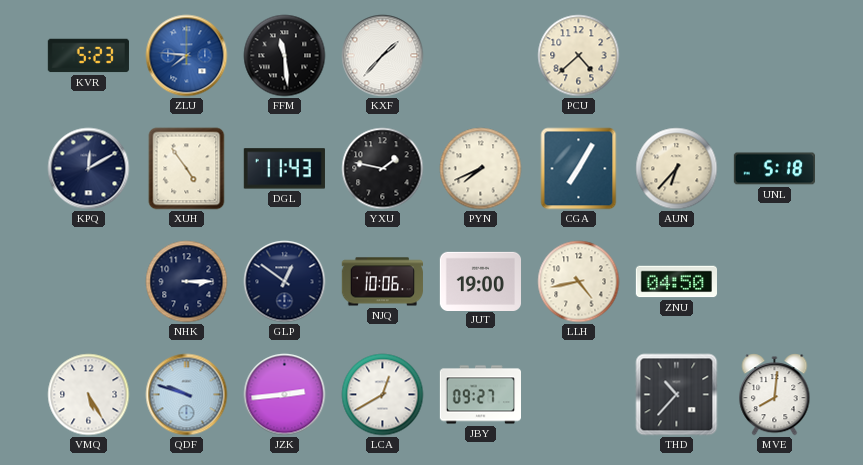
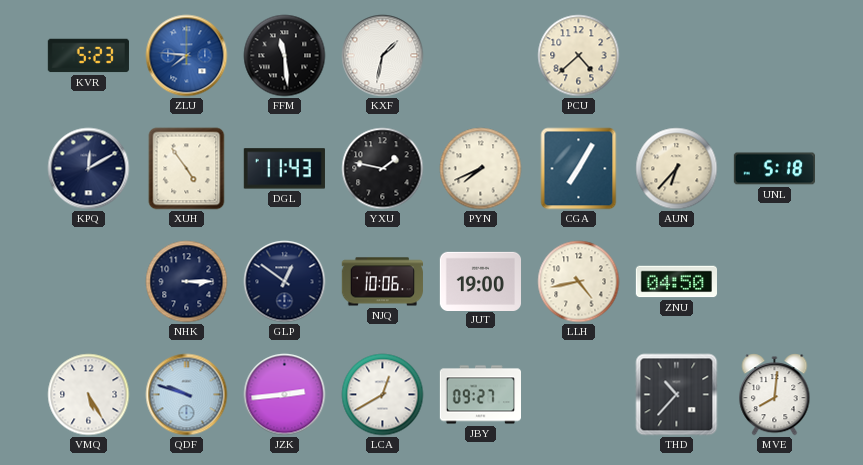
KXF: 1:37 -> 1:32
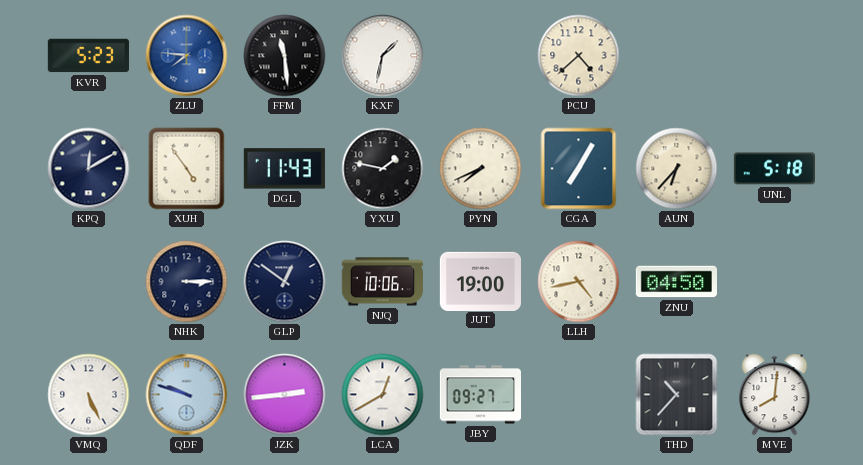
VMQ: 5:25 -> 5:26
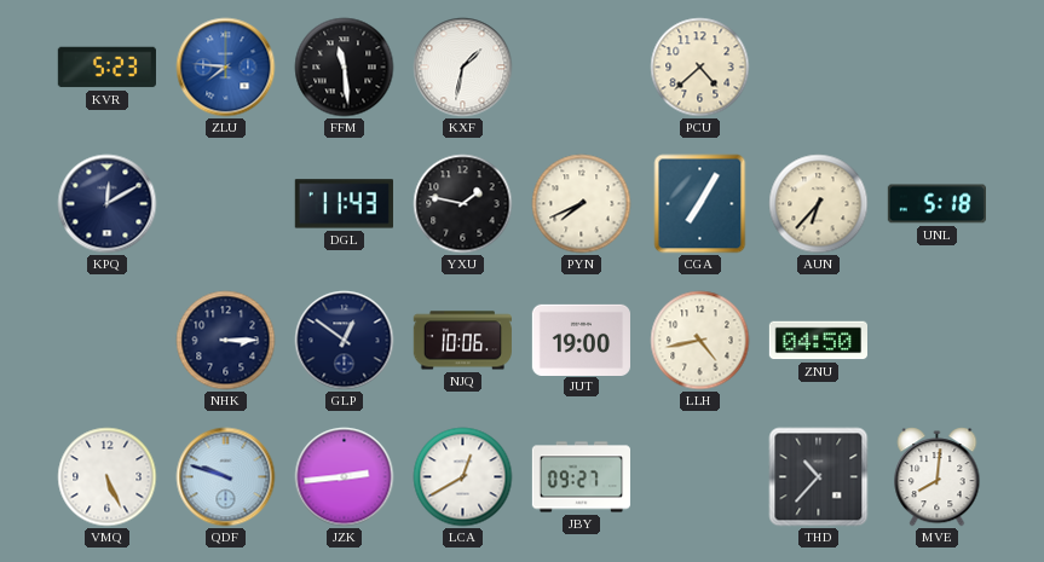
XUH: 4:54 -> none
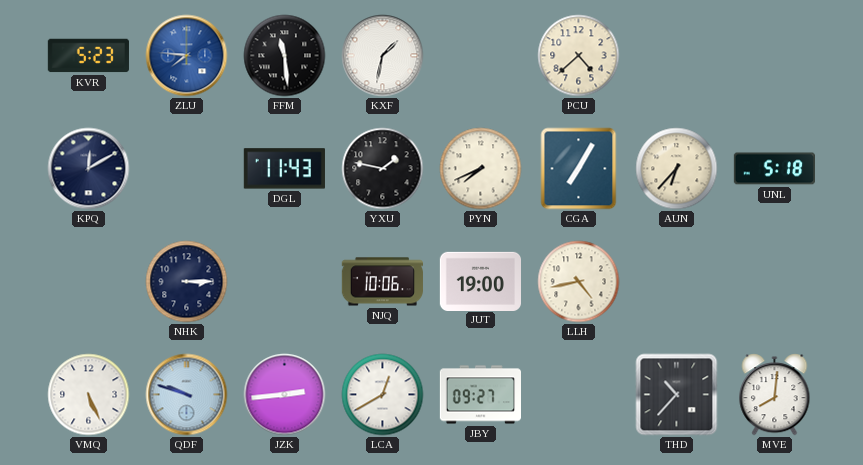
GLP: 12:51 -> none
ZNU: 04:50 -> none
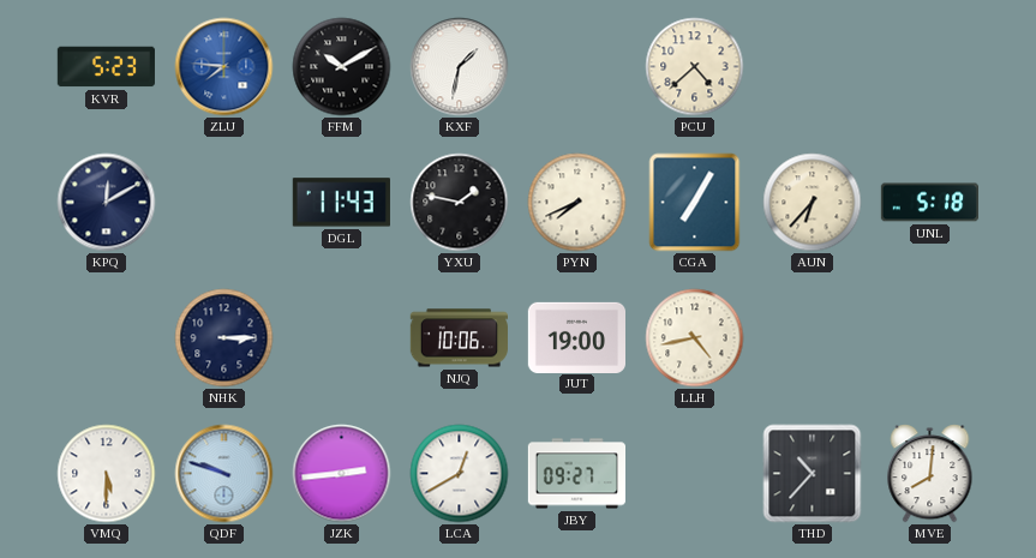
FFM: 11:29 -> 10:10
VMQ: 5:26 -> 5:30
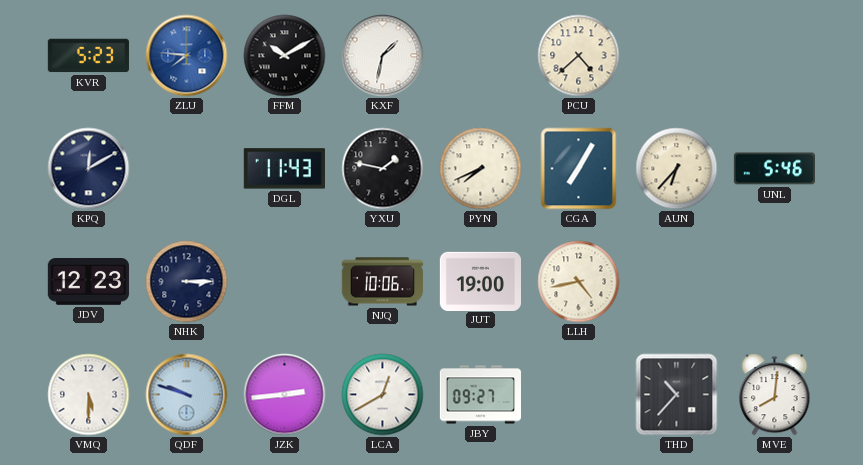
UNL: 5:18 -> 5:46
JDV: none -> 12:23
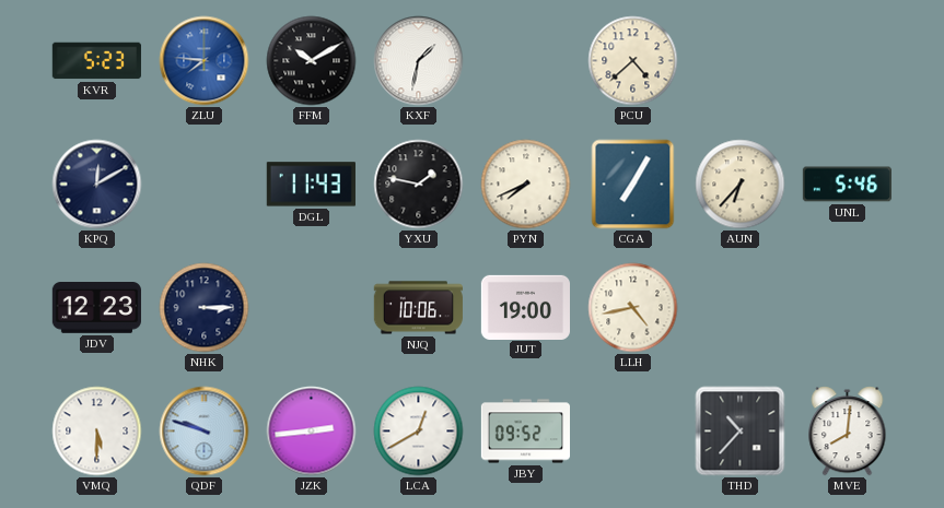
JBY: 09:27 -> 09:52
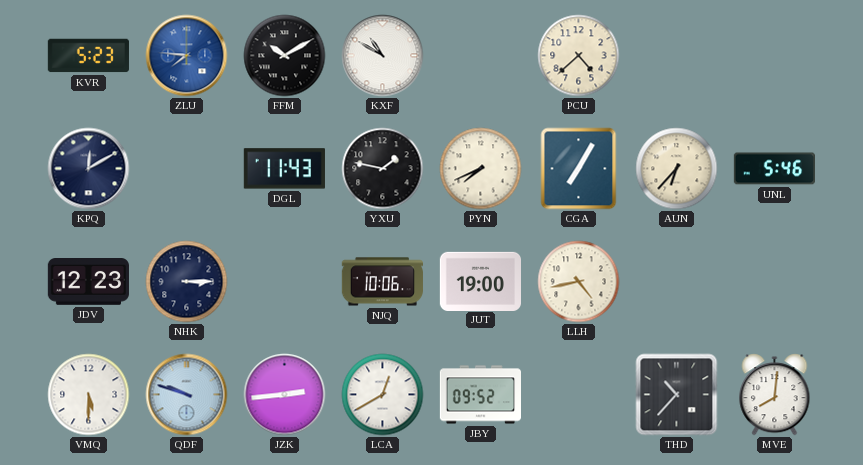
KXF: 1:32 -> 10:50
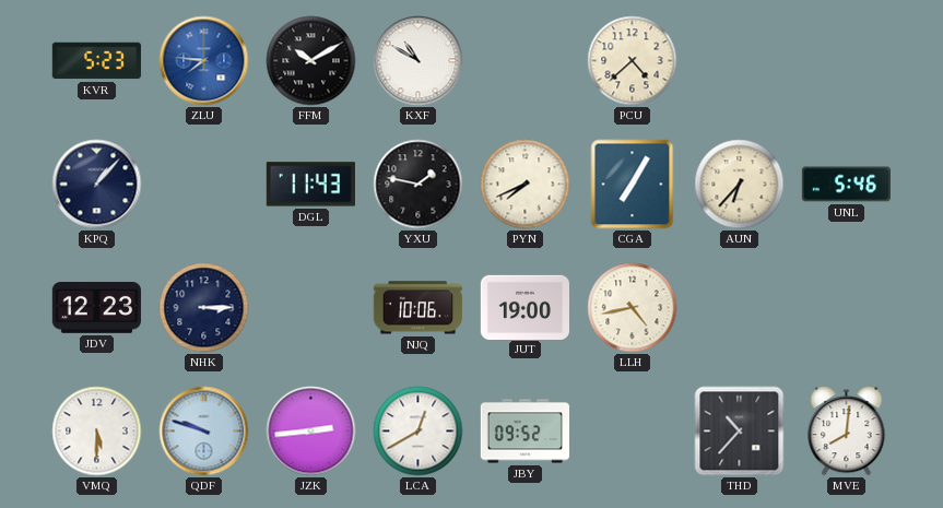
KPQ: 12:10 -> 1:07
